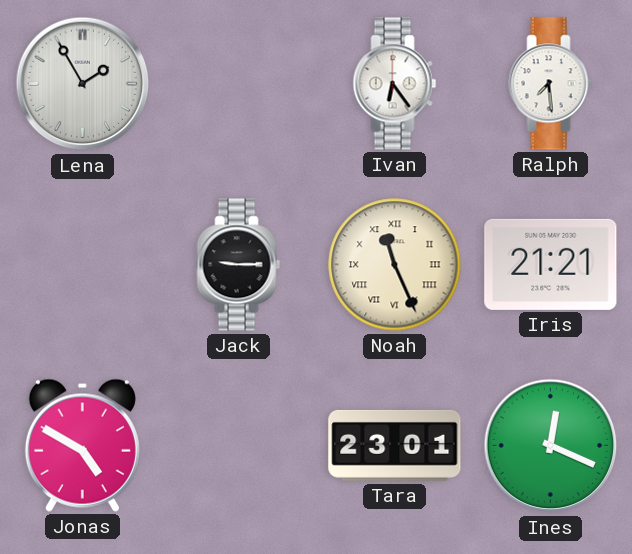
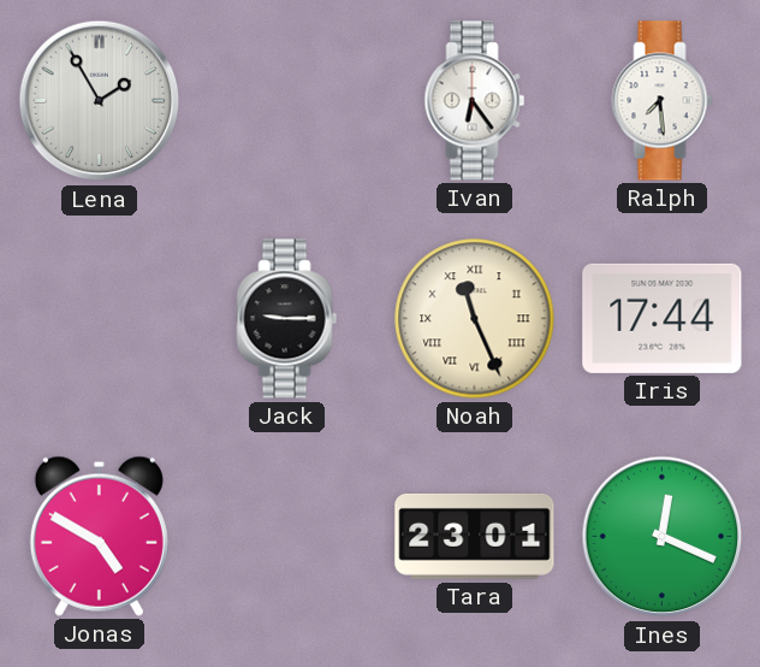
Iris: 21:21 -> 17:44
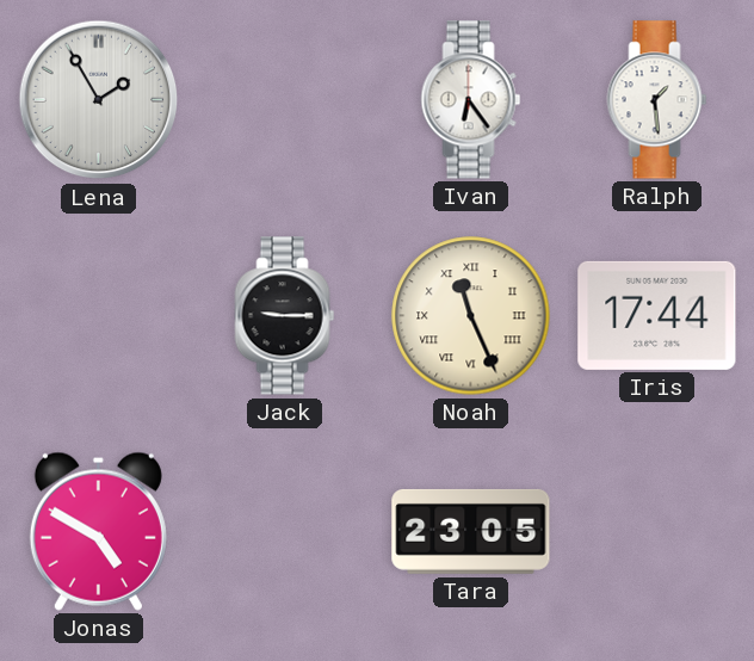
Ralph: 7:29 -> 1:29
Tara: 23:01 -> 23:05
Ines: 12:19 -> none
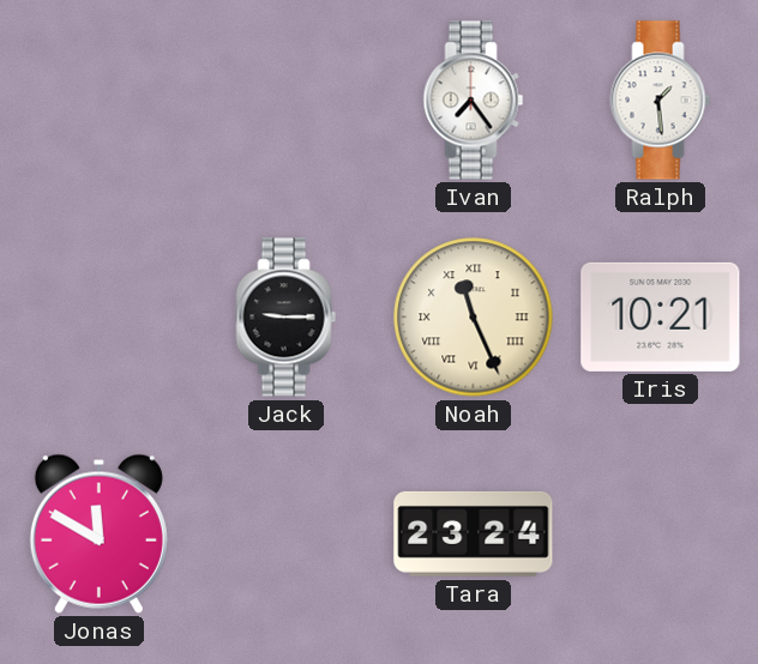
Lena: 1:55 -> none
Ivan: 6:24 -> 7:24
Iris: 17:44 -> 10:21
Jonas: 4:50 -> 11:50
Tara: 23:05 -> 23:24
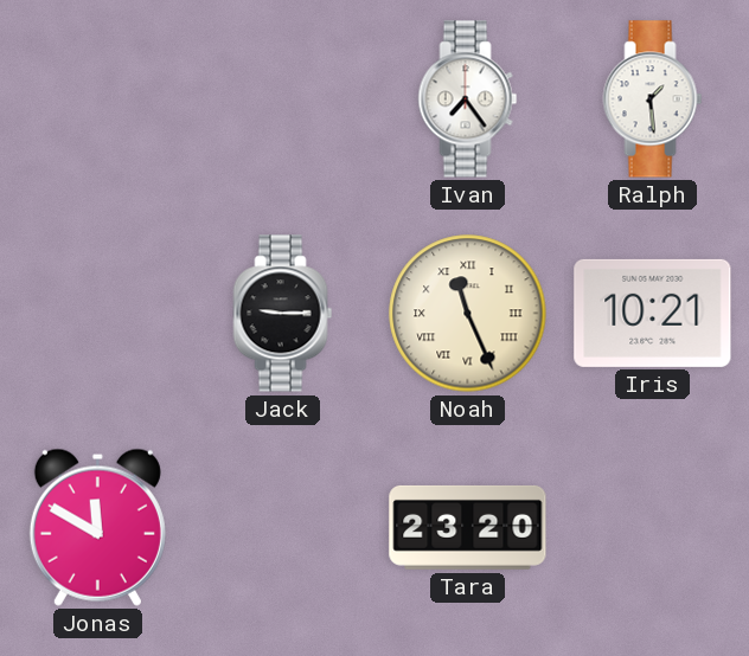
Tara: 23:24 -> 23:20
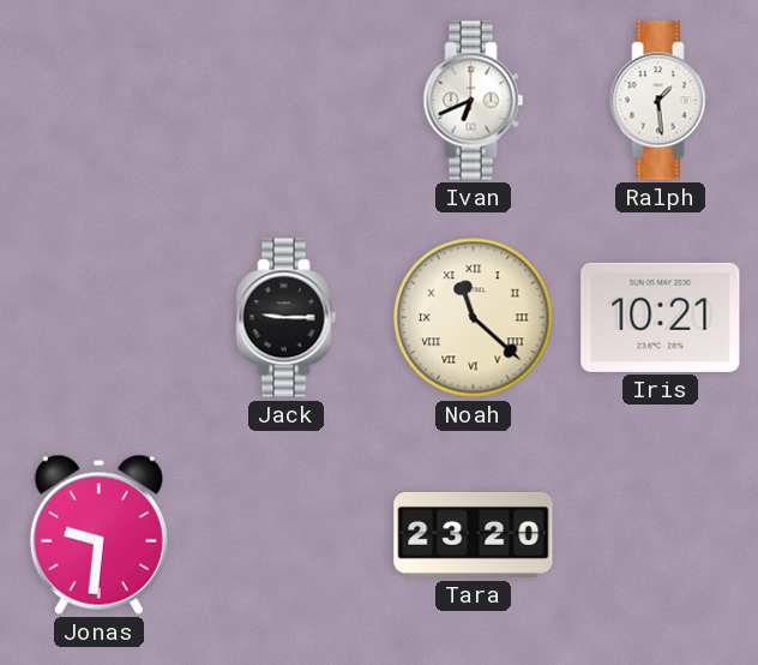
Ivan: 7:24 -> 6:41
Noah: 11:26 -> 11:22
Jonas: 11:50 -> 9:31
